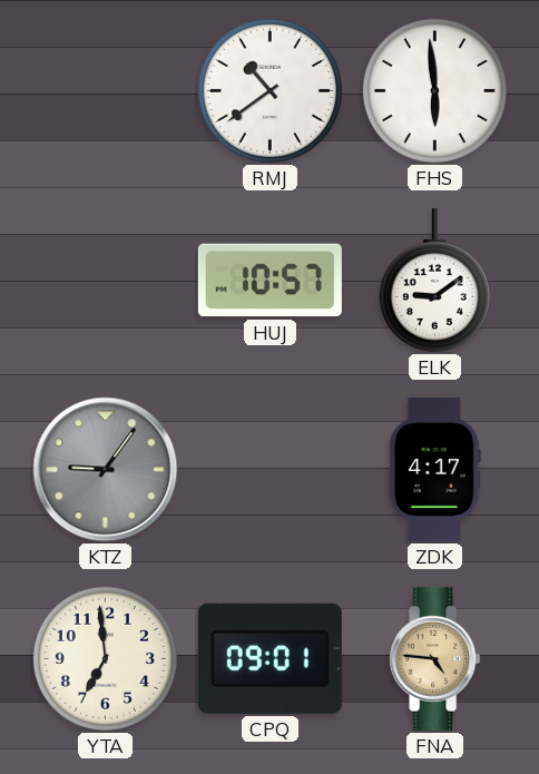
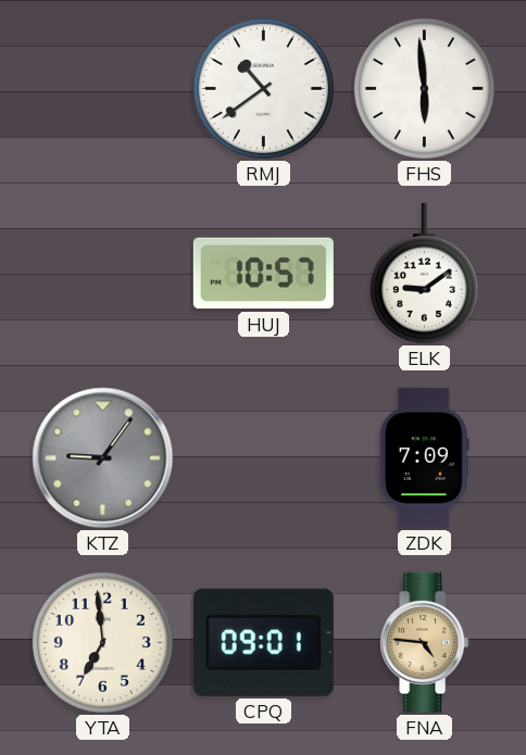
ZDK: 4:17 -> 7:09
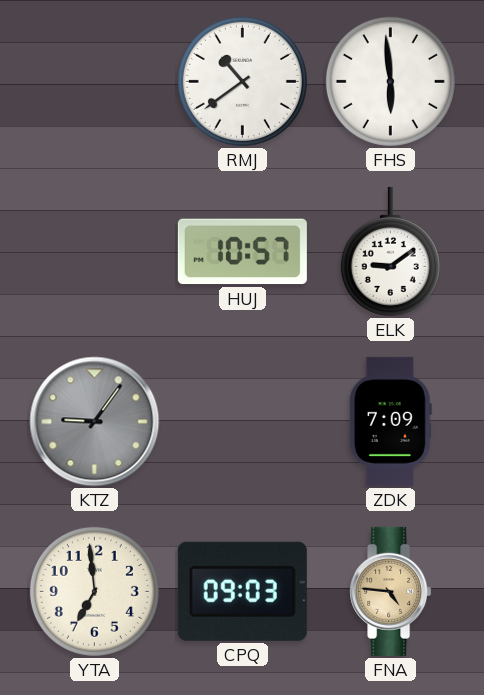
CPQ: 09:01 -> 09:03
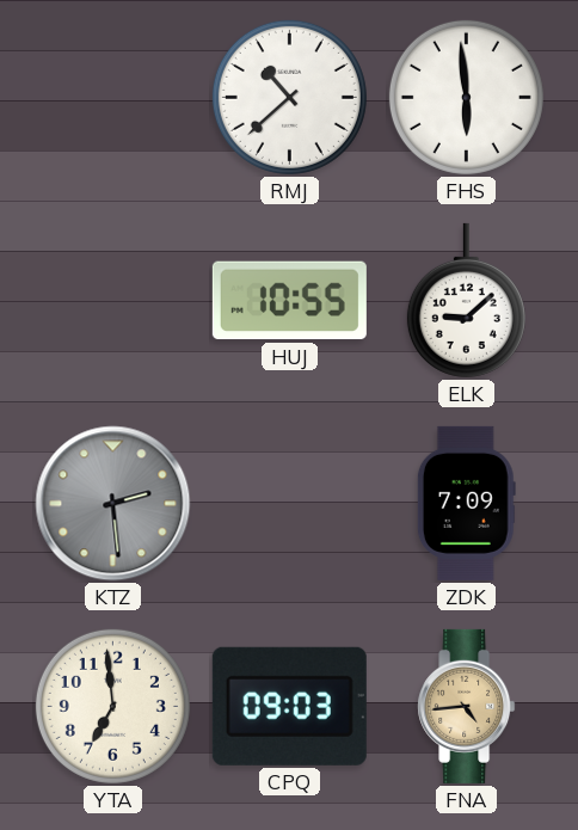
RMJ: 10:39 -> 10:38
HUJ: 10:57 -> 10:55
ELK: 9:09 -> 9:08
KTZ: 9:06 -> 2:29
FNA: 4:46 -> 4:44
